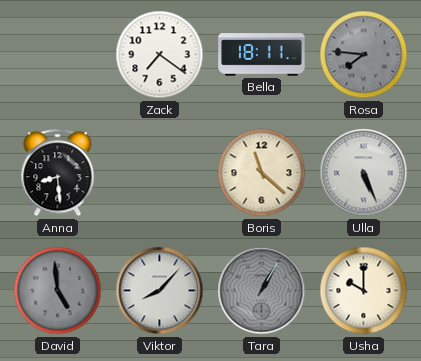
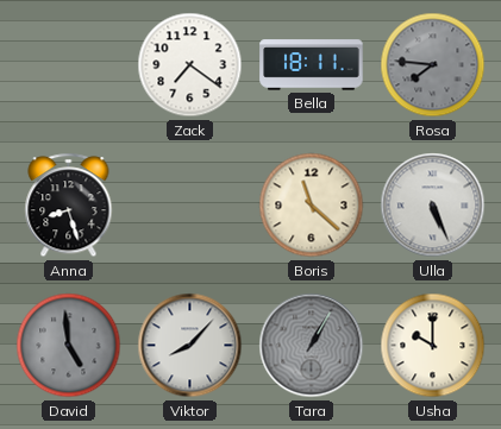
Anna: 8:29 -> 8:27
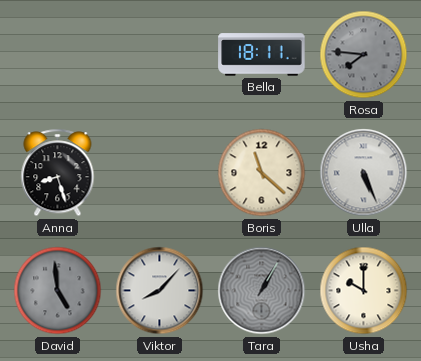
Zack: 7:21 -> none
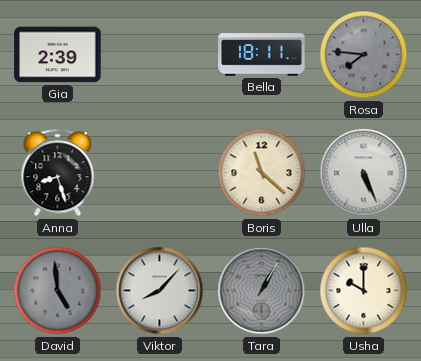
Gia: none -> 2:39
